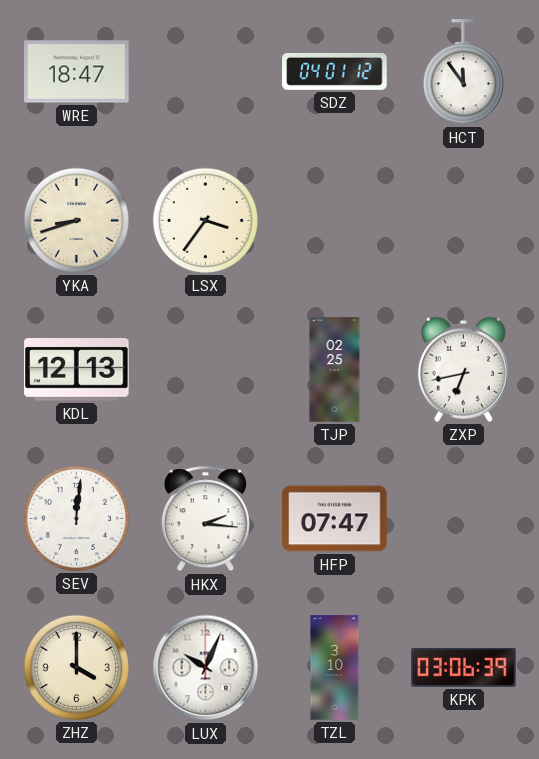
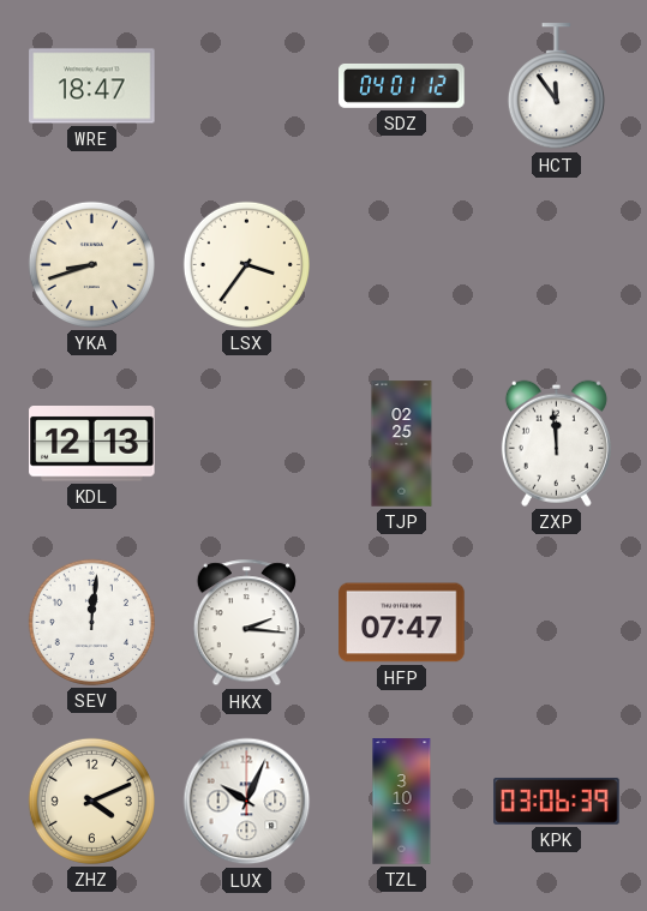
ZXP: 6:43 -> 11:59
ZHZ: 4:00 -> 4:11
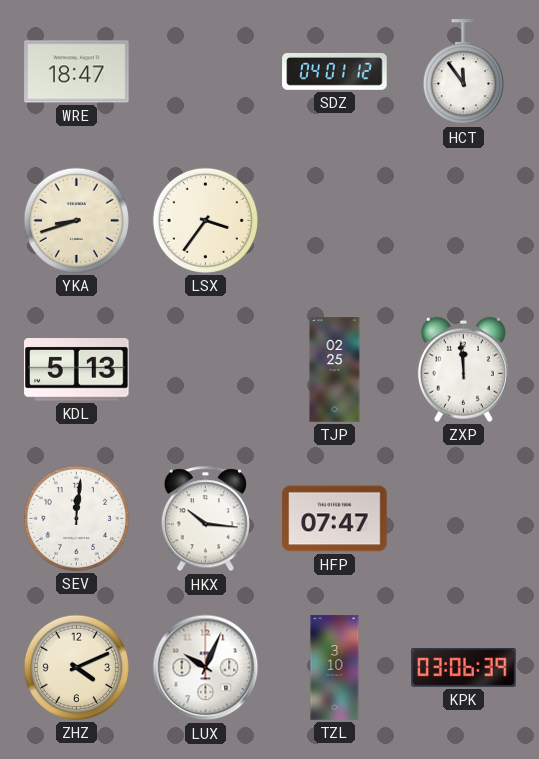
KDL: 12:13 -> 5:13
HKX: 2:16 -> 10:16
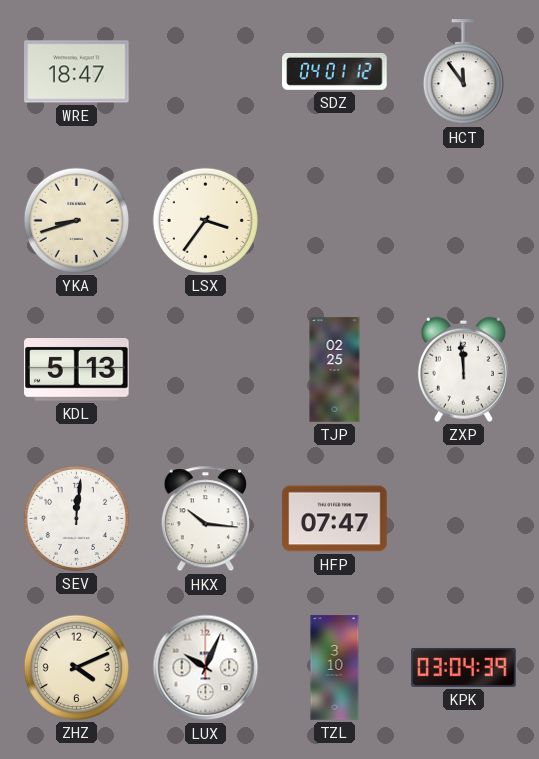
KPK: 03:06 -> 03:04
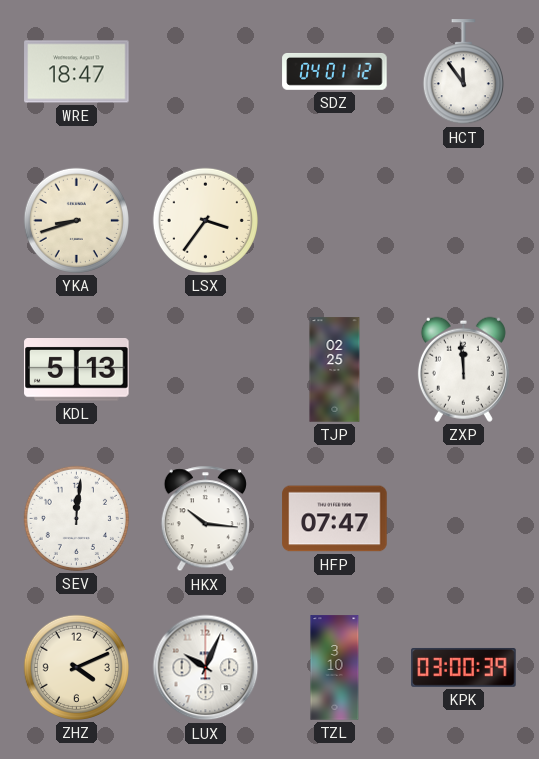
KPK: 03:04 -> 03:00
